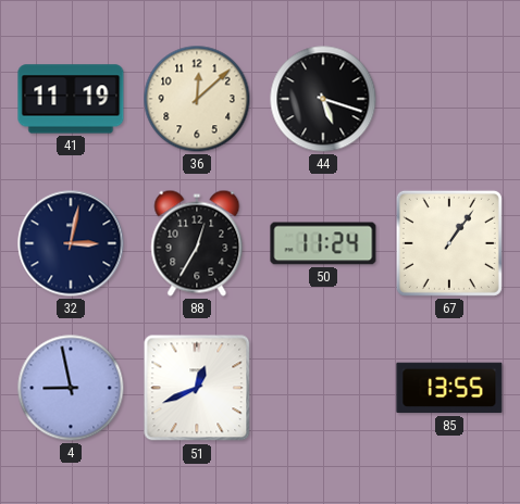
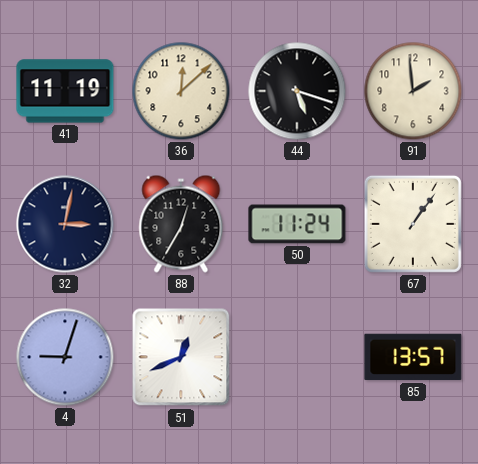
91: none -> 1:59
4: 8:58 -> 9:03
85: 13:55 -> 13:57
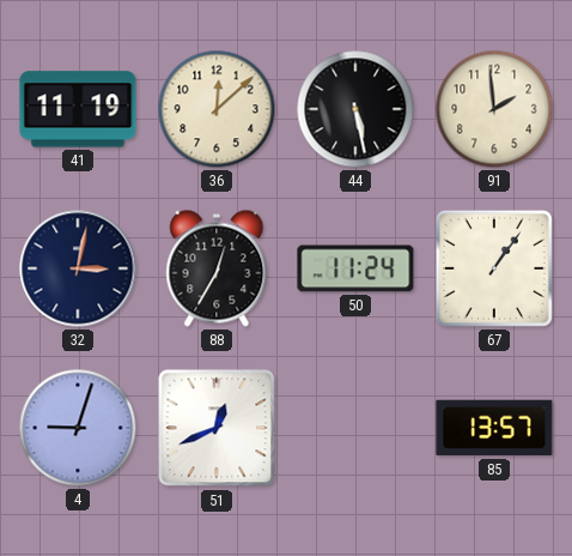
44: 5:18 -> 5:28
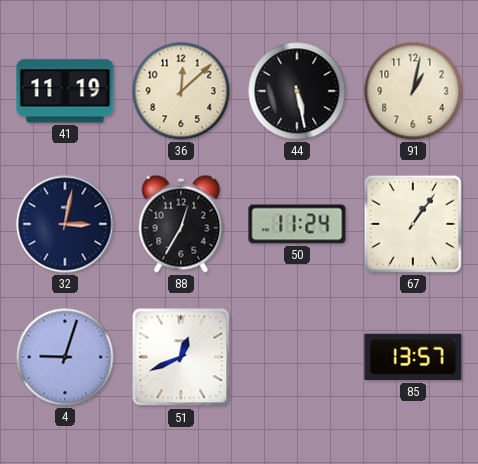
91: 1:59 -> 1:02
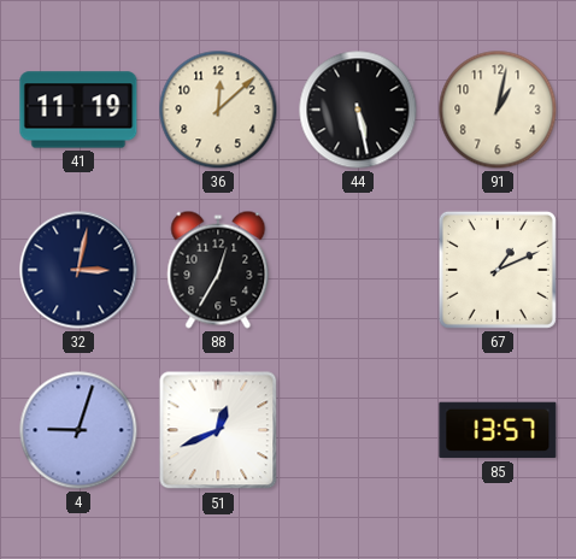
50: 11:24 -> none
67: 1:06 -> 1:11
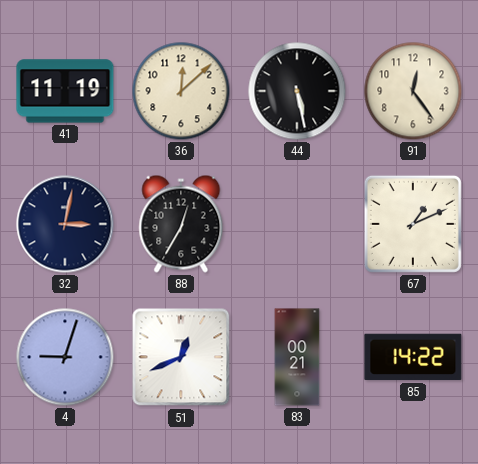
91: 1:02 -> 12:24
83: none -> 00:21
85: 13:57 -> 14:22
